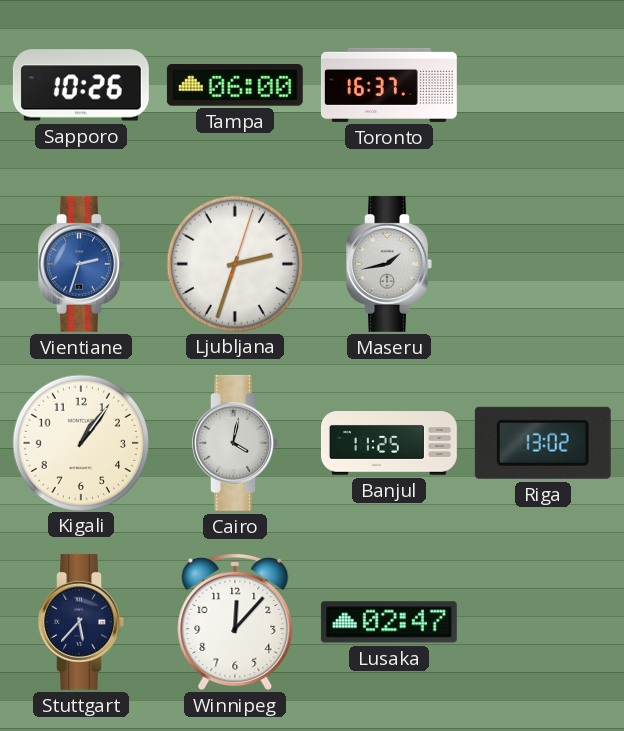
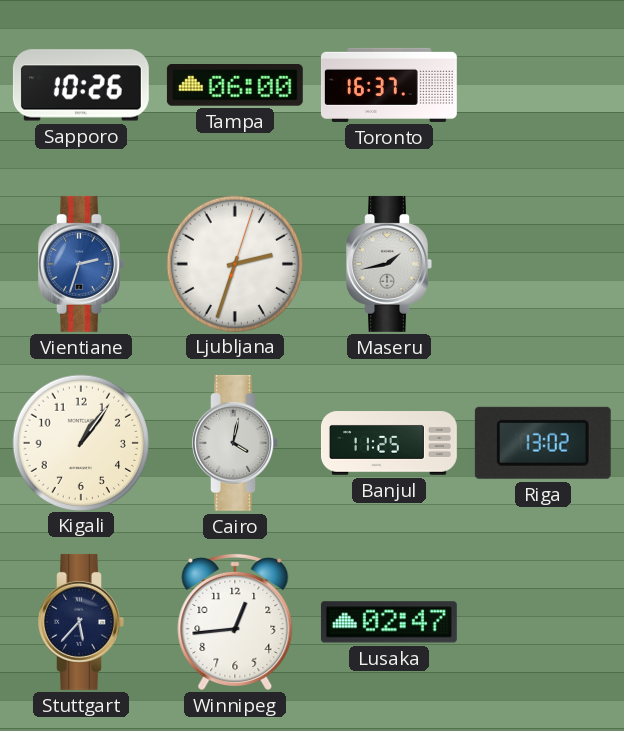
Winnipeg: 12:07 -> 12:44
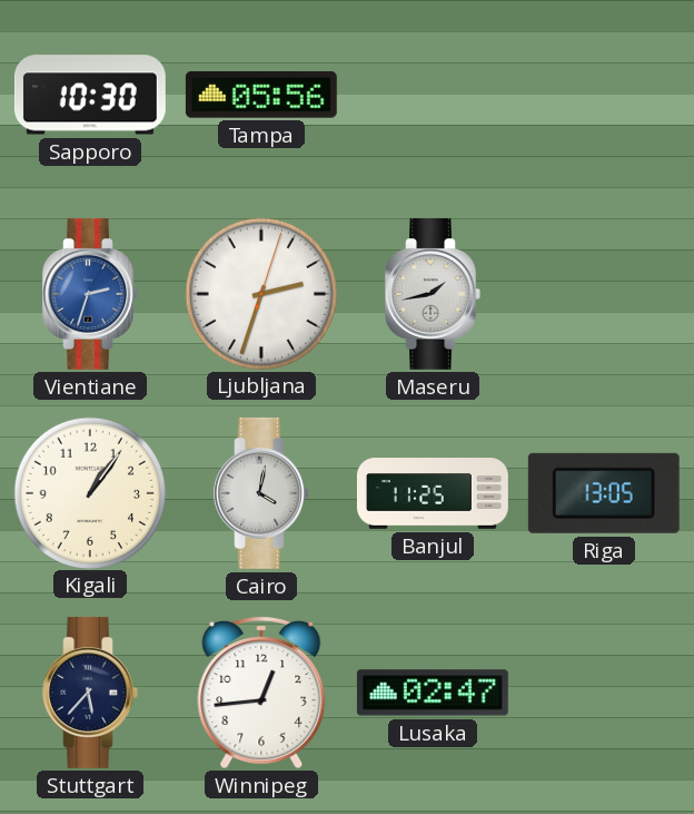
Sapporo: 10:26 -> 10:30
Tampa: 06:00 -> 05:56
Toronto: 16:37 -> none
Riga: 13:02 -> 13:05
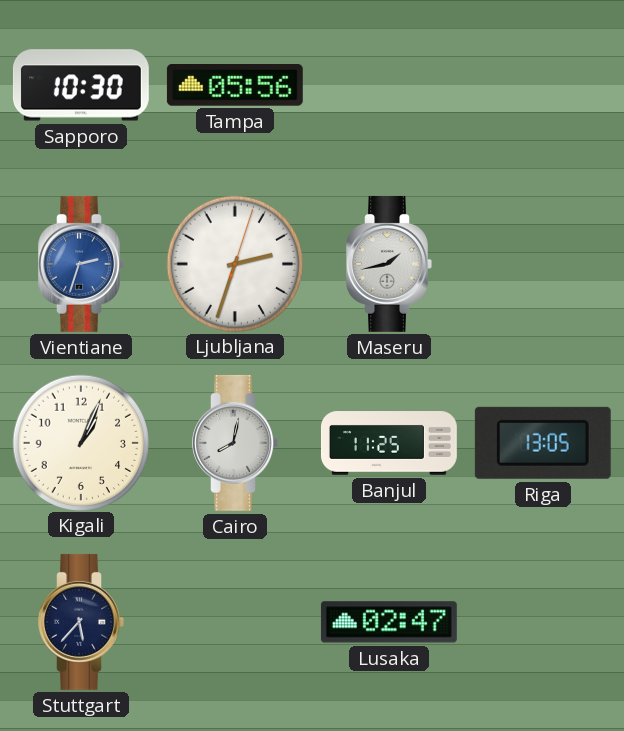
Kigali: 1:06 -> 1:04
Cairo: 4:02 -> 8:02
Winnipeg: 12:44 -> none
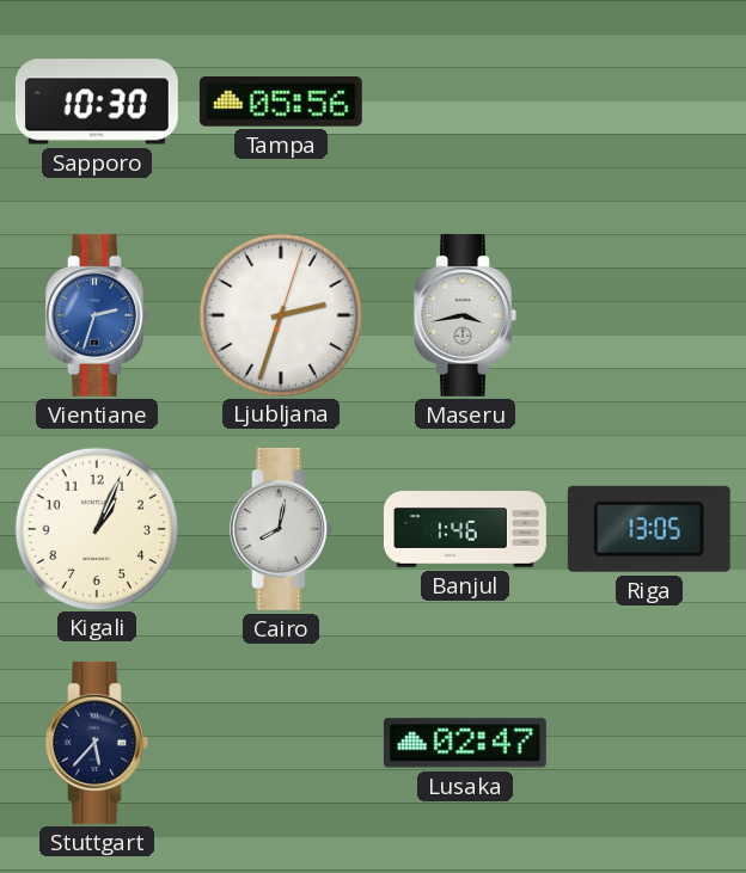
Maseru: 1:43 -> 3:43
Banjul: 11:25 -> 1:46
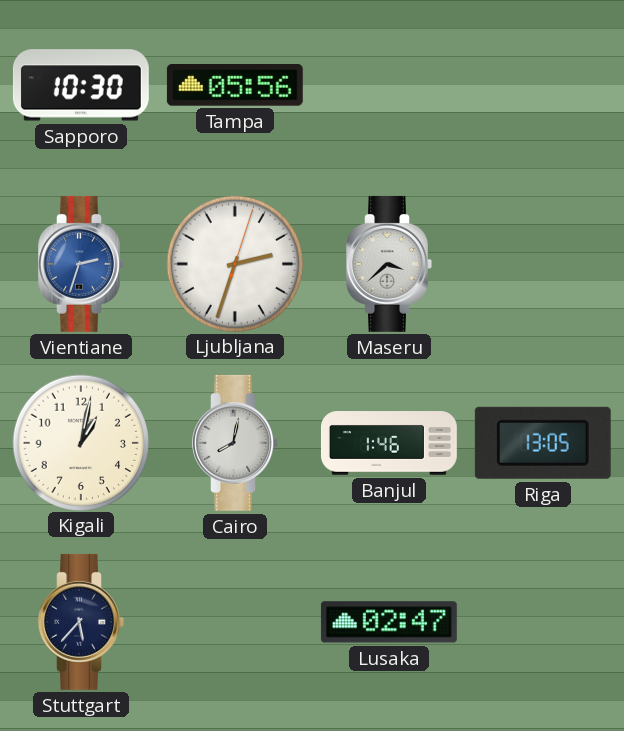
Maseru: 3:43 -> 3:38
Kigali: 1:04 -> 1:02
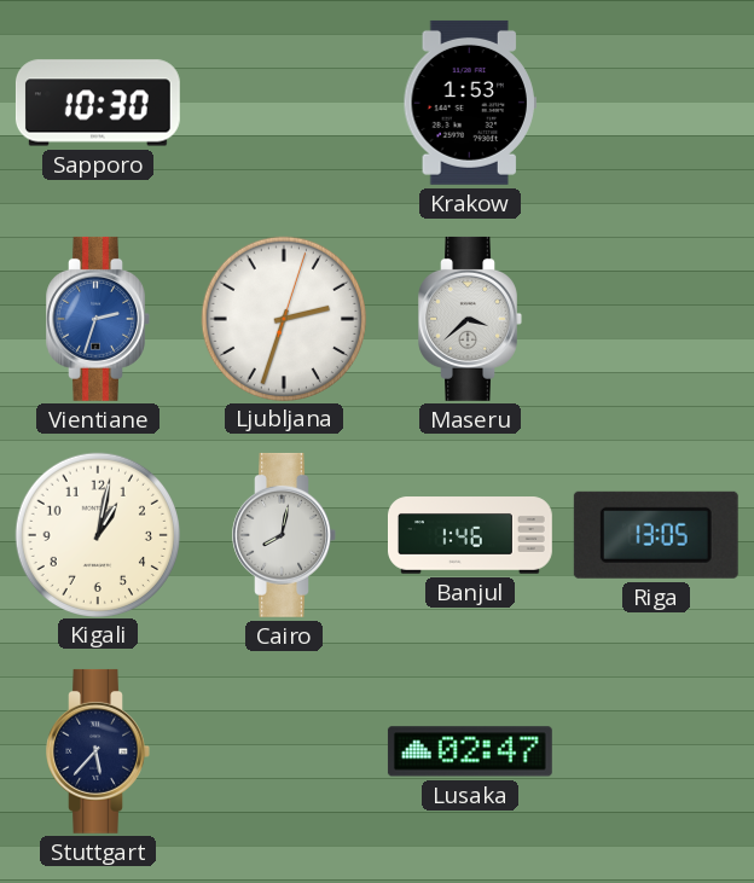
Tampa: 05:56 -> none
Krakow: none -> 1:53
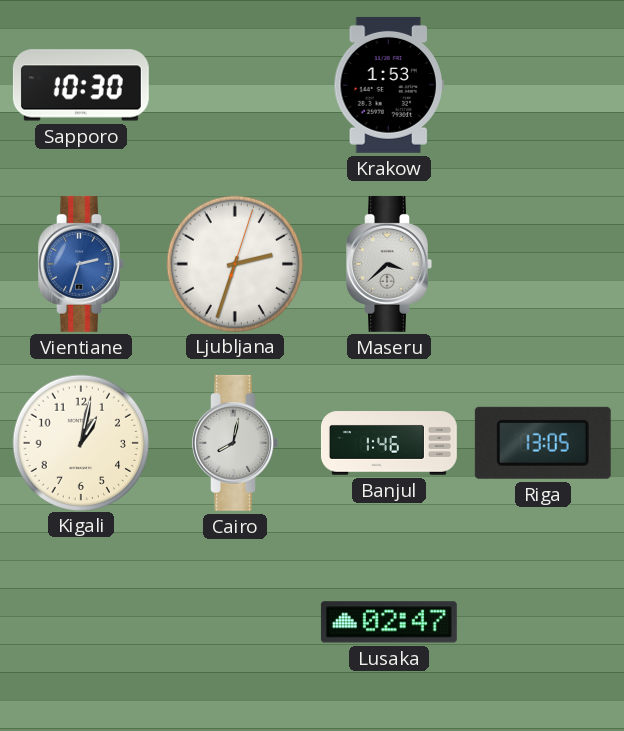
Stuttgart: 5:37 -> none
